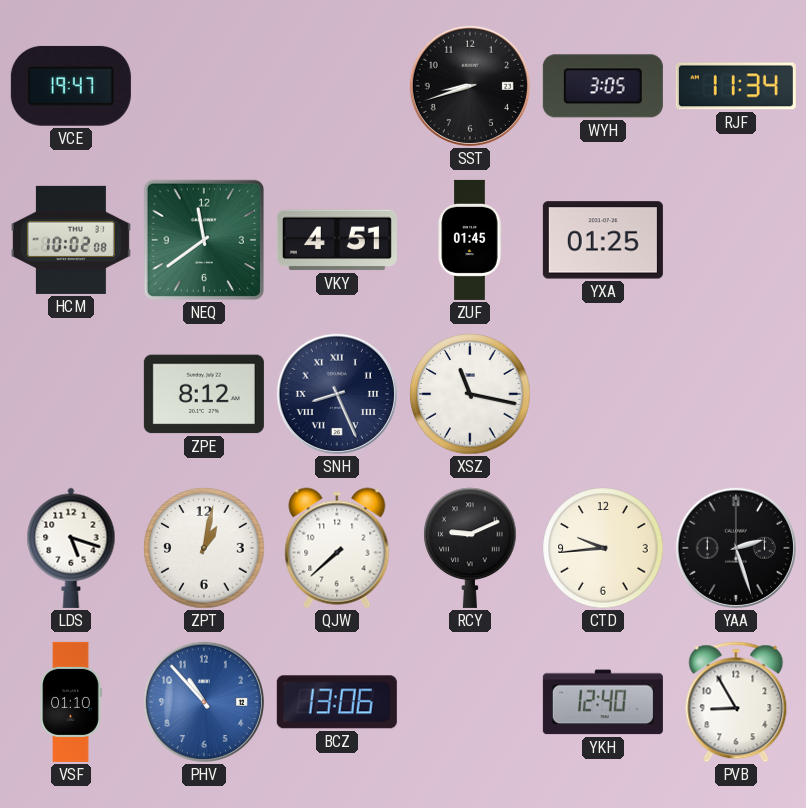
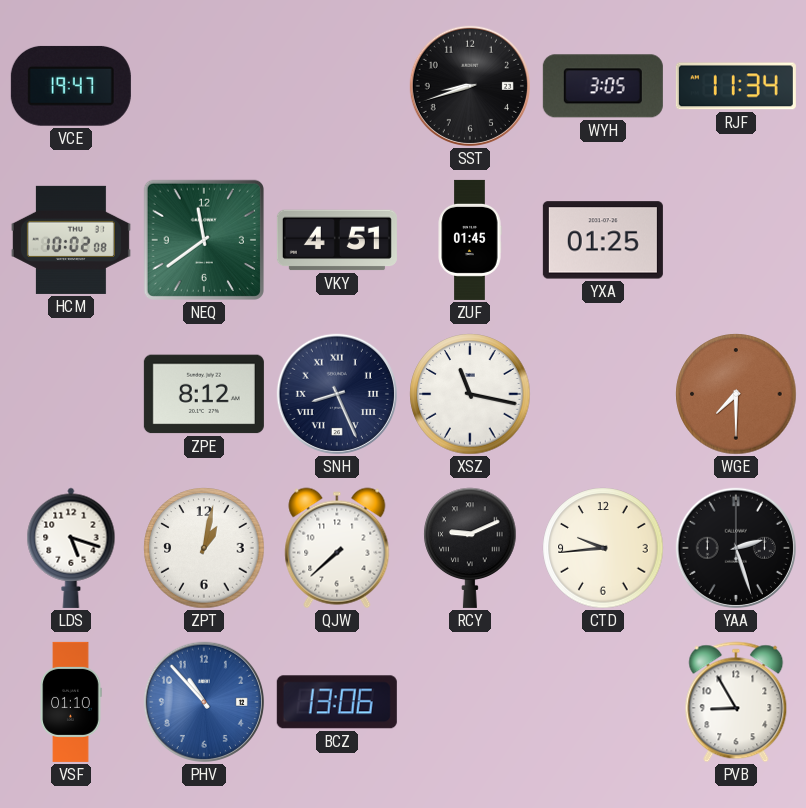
WGE: none -> 7:30
YKH: 12:40 -> none
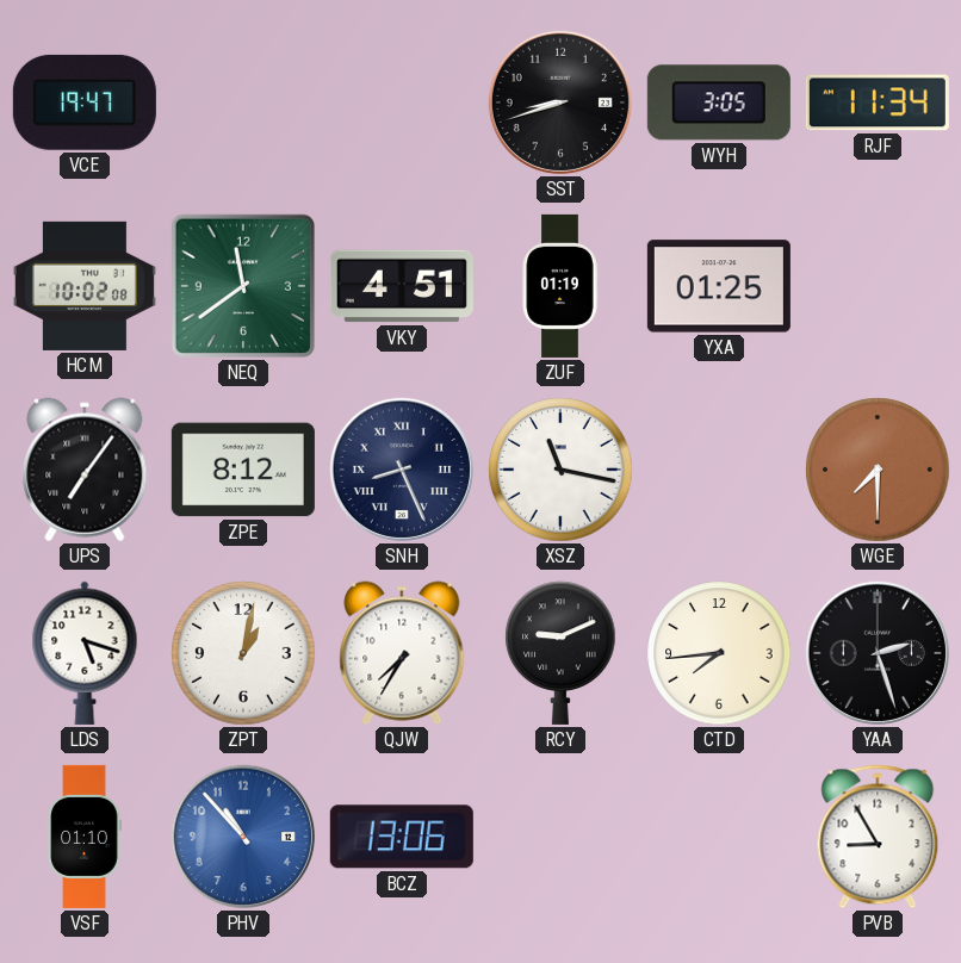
ZUF: 01:45 -> 01:19
UPS: none -> 7:06
QJW: 7:38 -> 7:35
CTD: 9:44 -> 7:44
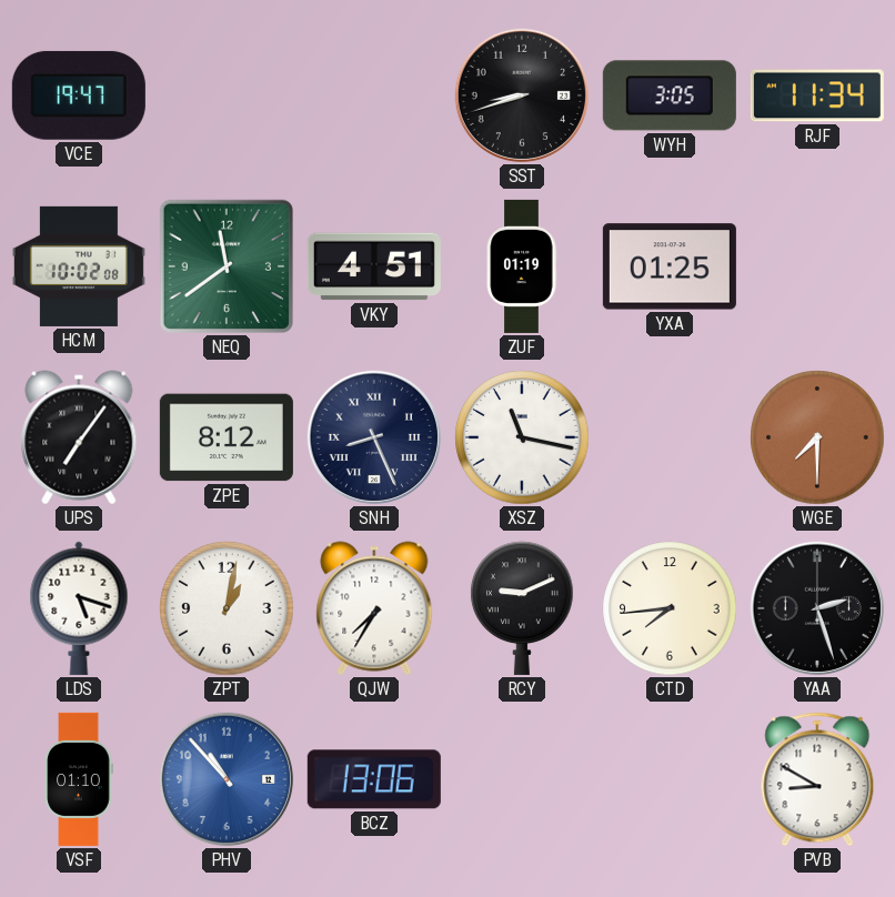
PVB: 8:55 -> 8:50
